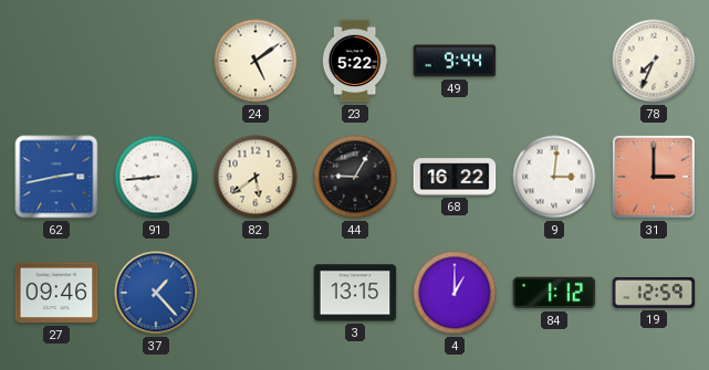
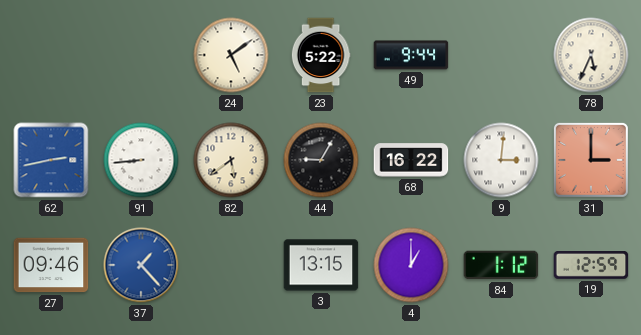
78: 7:34 -> 5:34
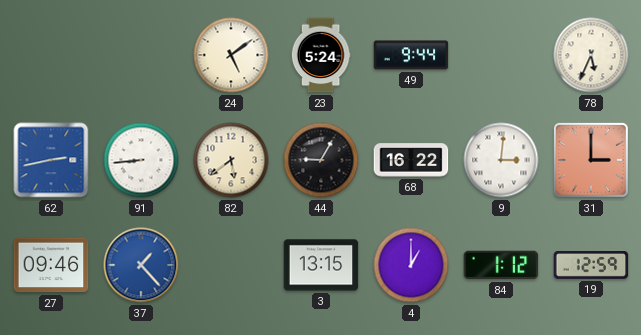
23: 5:22 -> 5:24
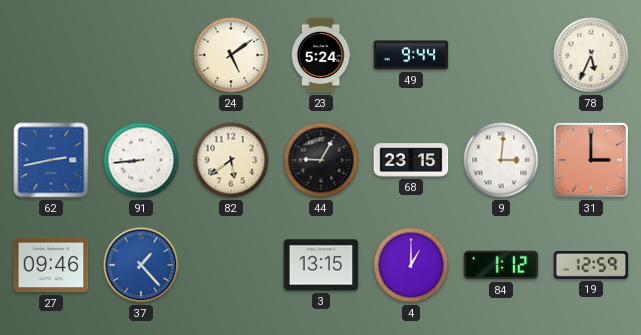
68: 16:22 -> 23:15
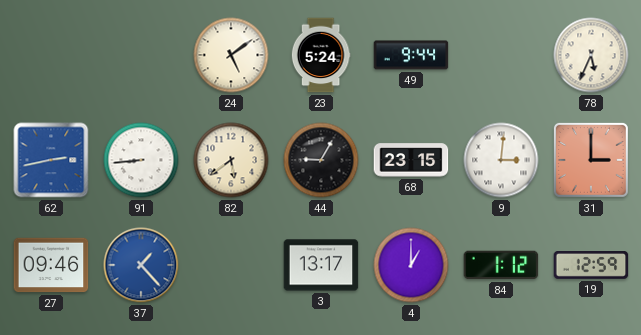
3: 13:15 -> 13:17
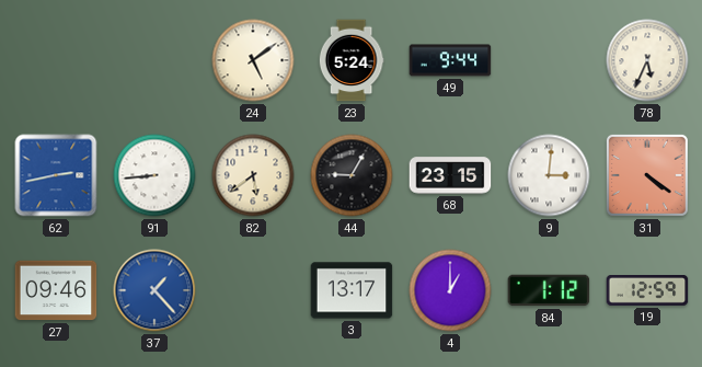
31: 3:00 -> 4:21
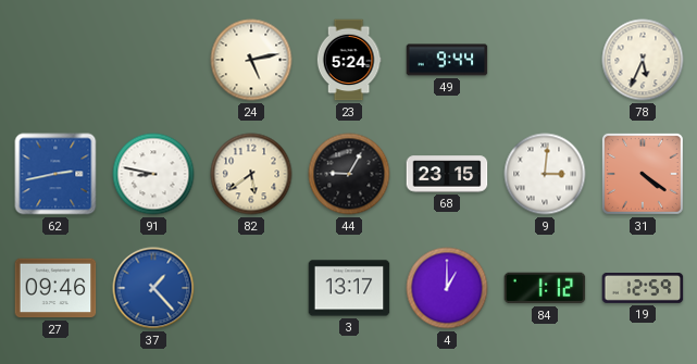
24: 5:09 -> 5:13
91: 8:44 -> 8:47
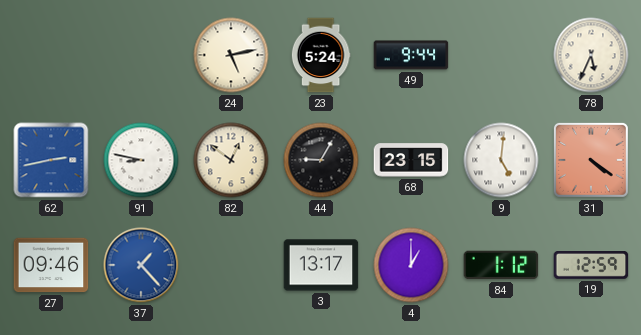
82: 5:39 -> 12:51
9: 3:01 -> 5:01
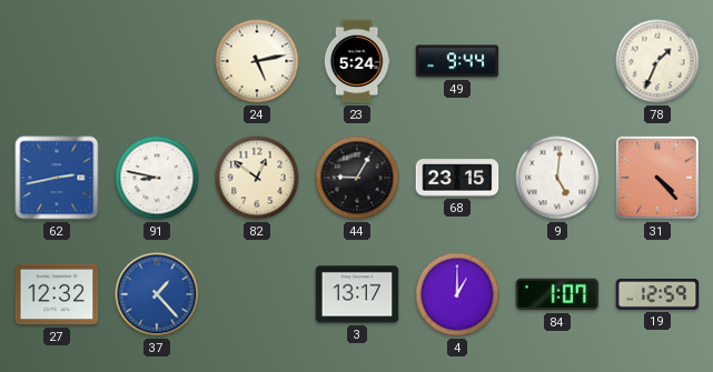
78: 5:34 -> 1:34
31: 4:21 -> 4:23
27: 09:46 -> 12:32
84: 1:12 -> 1:07
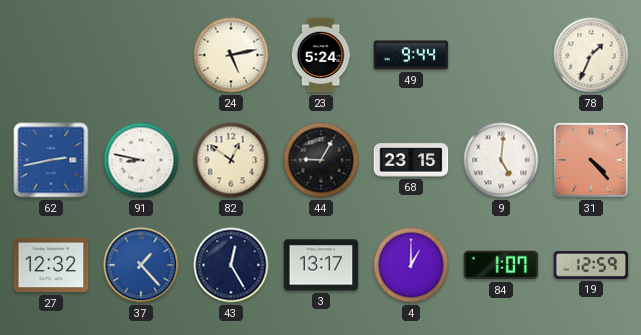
43: none -> 12:25
